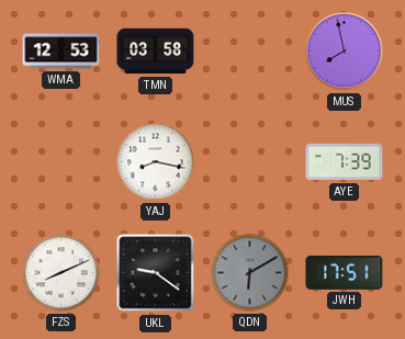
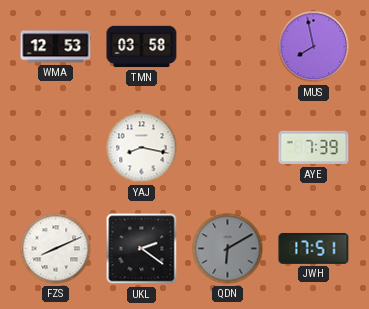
UKL: 9:21 -> 2:21
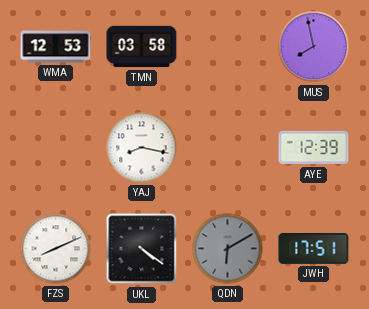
AYE: 7:39 -> 12:39
UKL: 2:21 -> 4:21
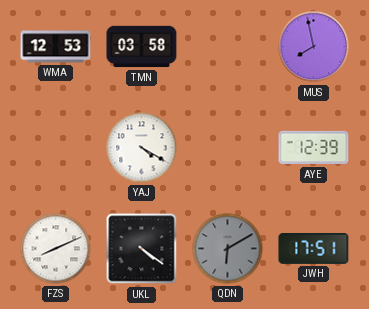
YAJ: 8:17 -> 4:20
